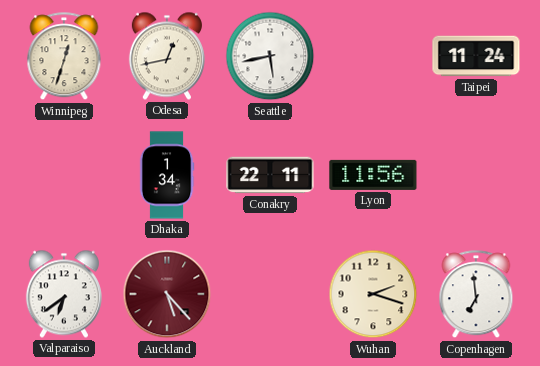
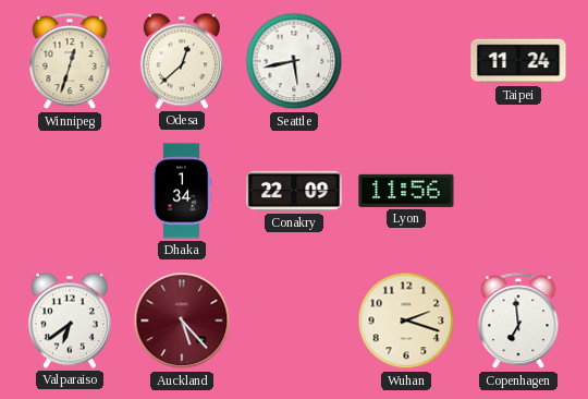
Odesa: 12:43 -> 12:38
Conakry: 22:11 -> 22:09
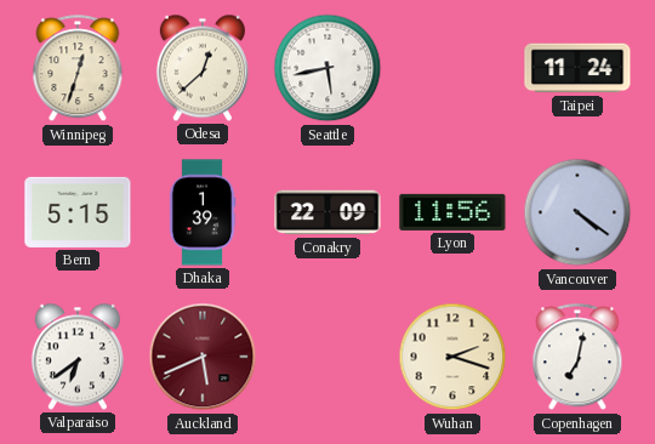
Bern: none -> 5:15
Dhaka: 1:34 -> 1:39
Vancouver: none -> 4:21
Auckland: 5:23 -> 5:41
Copenhagen: 6:59 -> 7:02
